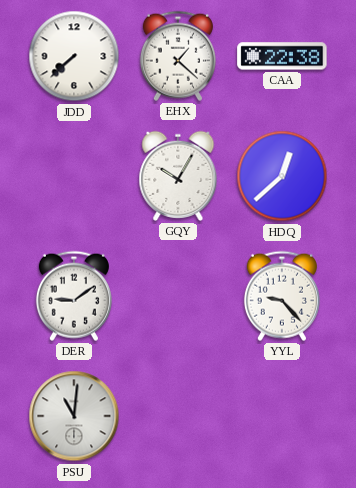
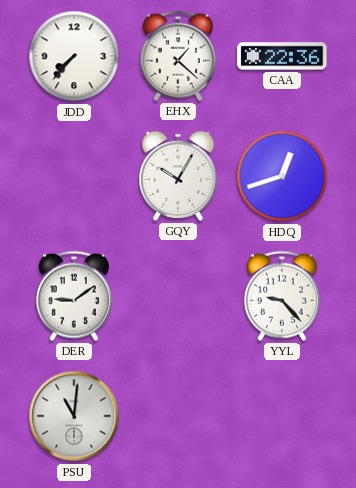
JDD: 7:38 -> 7:37
CAA: 22:38 -> 22:36
HDQ: 12:38 -> 12:42
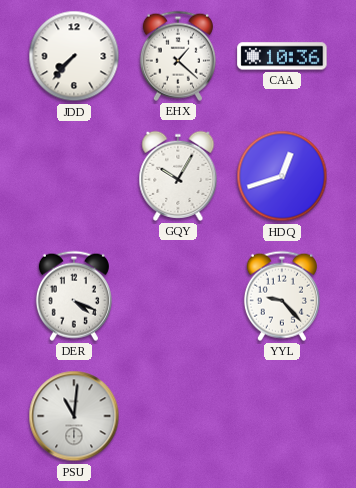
CAA: 22:36 -> 10:36
DER: 9:09 -> 4:19
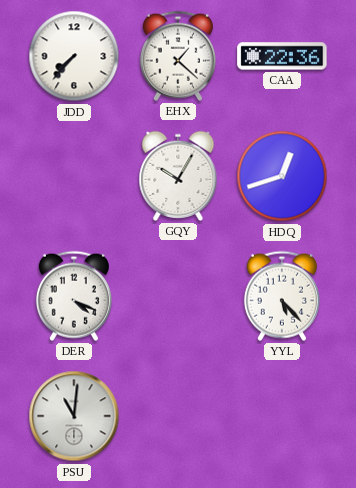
CAA: 10:36 -> 22:36
YYL: 9:23 -> 5:23
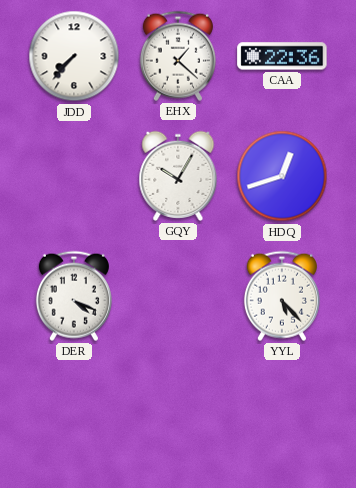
PSU: 11:01 -> none
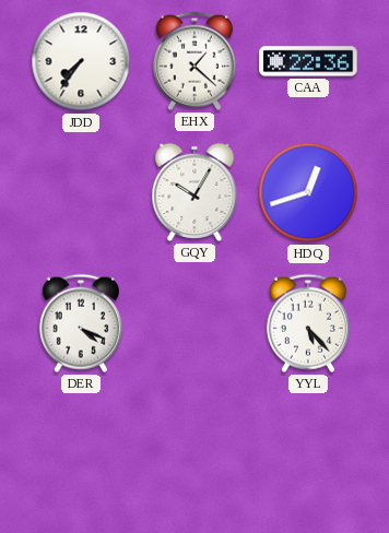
JDD: 7:37 -> 7:36
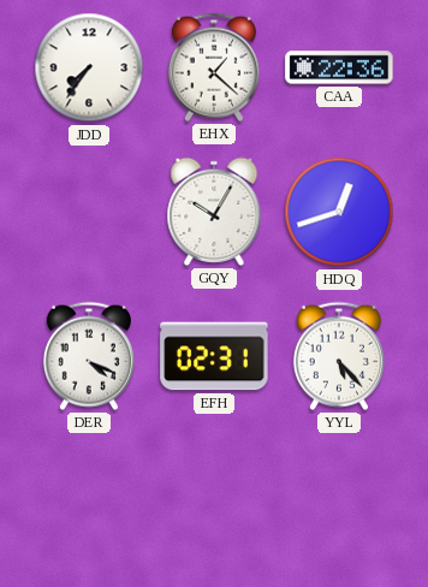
EFH: none -> 02:31
